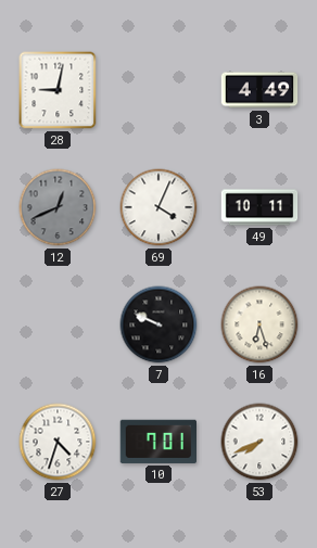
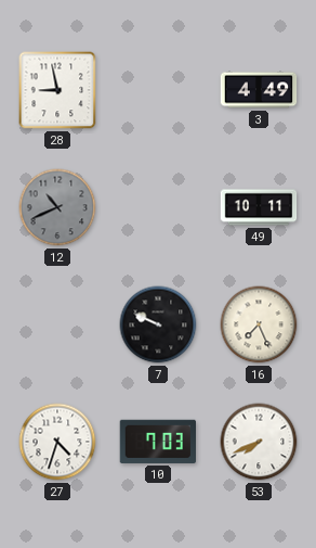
28: 9:02 -> 8:58
12: 12:41 -> 10:41
69: 4:04 -> none
16: 6:27 -> 7:26
10: 7:01 -> 7:03
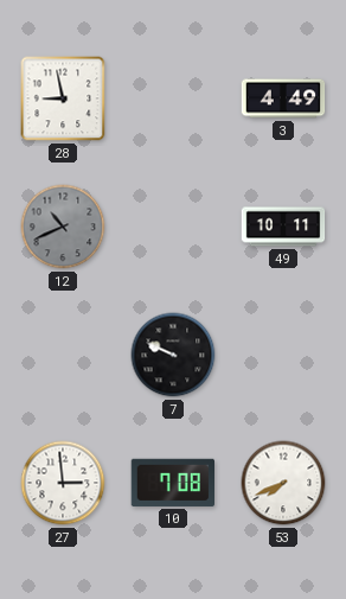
16: 7:26 -> none
27: 4:33 -> 2:59
10: 7:03 -> 7:08
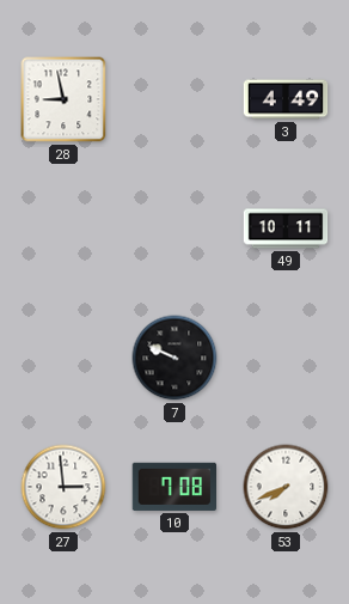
12: 10:41 -> none
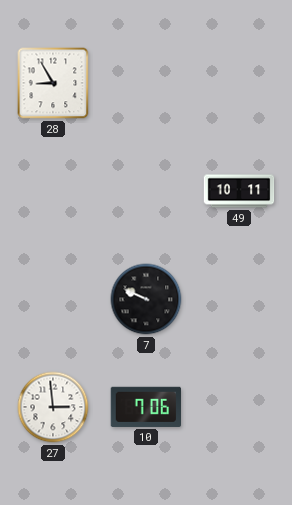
28: 8:58 -> 8:55
3: 4:49 -> none
10: 7:08 -> 7:06
53: 7:41 -> none
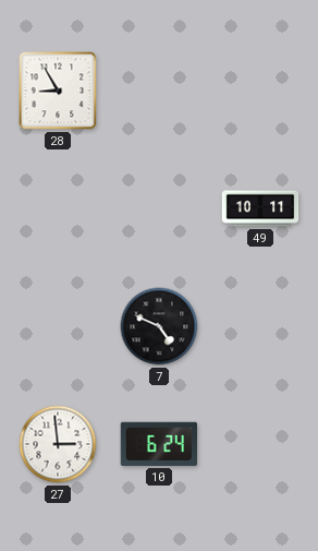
7: 9:49 -> 4:49
10: 7:06 -> 6:24
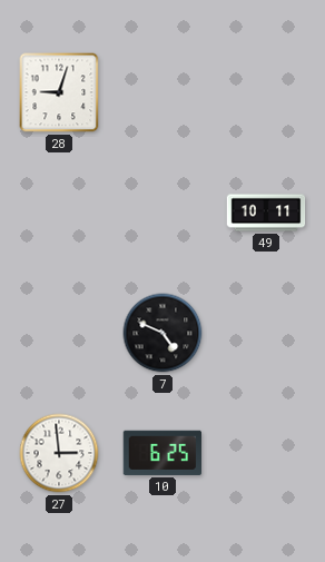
28: 8:55 -> 9:03
10: 6:24 -> 6:25
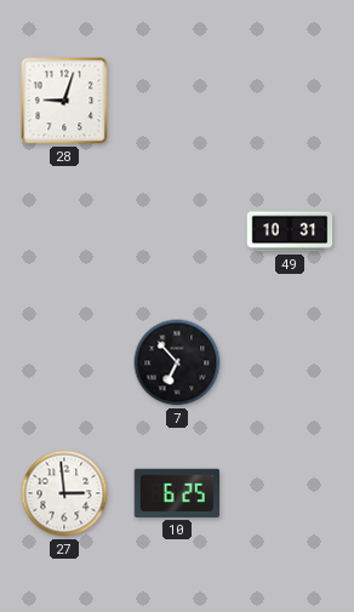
49: 10:11 -> 10:31
7: 4:49 -> 6:53
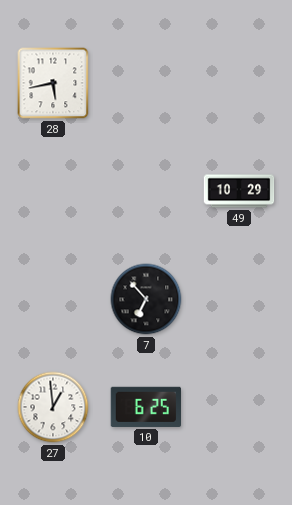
28: 9:03 -> 5:43
49: 10:31 -> 10:29
27: 2:59 -> 12:59
